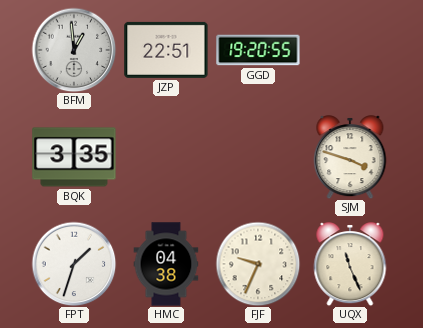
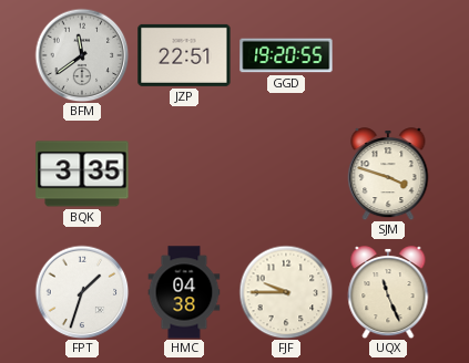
BFM: 12:59 -> 11:39
FJF: 9:34 -> 9:45
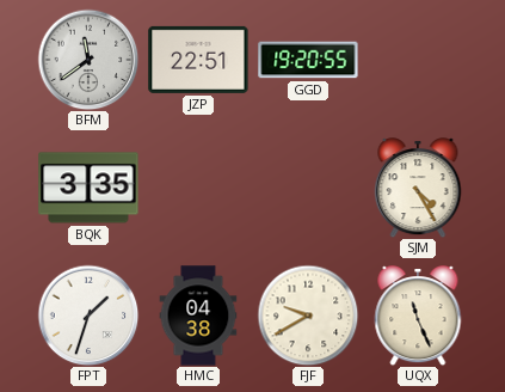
SJM: 3:48 -> 4:25
FJF: 9:45 -> 9:40
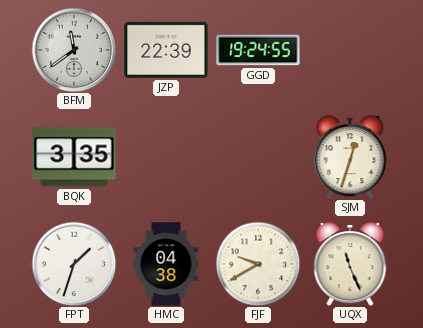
JZP: 22:51 -> 22:39
GGD: 19:20 -> 19:24
SJM: 4:25 -> 12:33
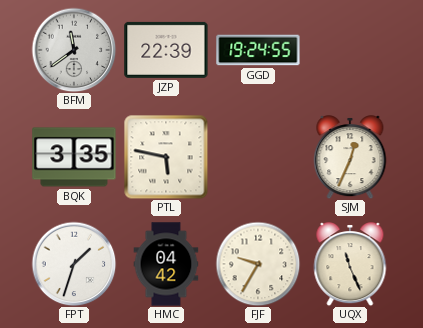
PTL: none -> 5:47
SJM: 12:33 -> 12:34
HMC: 04:38 -> 04:42
FJF: 9:40 -> 9:35
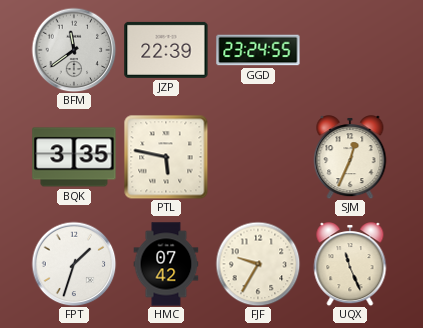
GGD: 19:24 -> 23:24
HMC: 04:42 -> 07:42
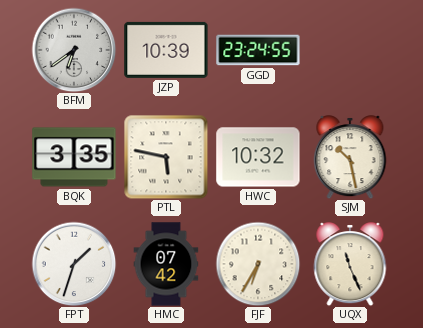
BFM: 11:39 -> 6:39
JZP: 22:39 -> 10:39
HWC: none -> 10:32
SJM: 12:34 -> 10:28
FJF: 9:35 -> 6:35
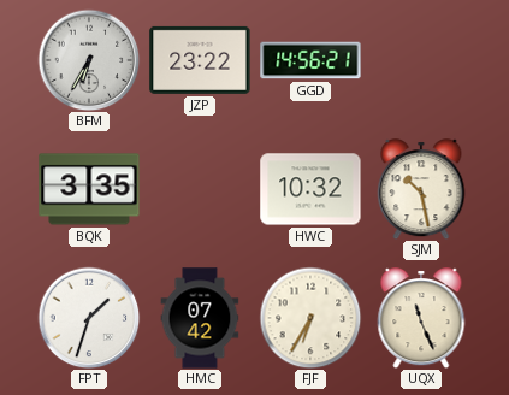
BFM: 6:39 -> 6:35
JZP: 10:39 -> 23:22
GGD: 23:24 -> 14:56
PTL: 5:47 -> none
